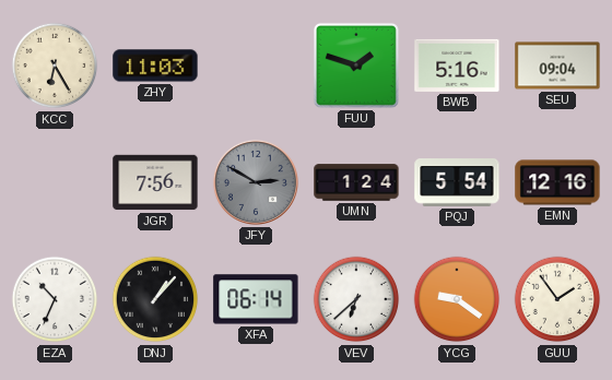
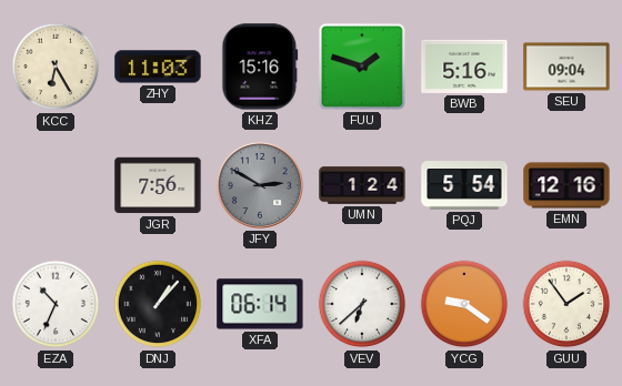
KHZ: none -> 15:16
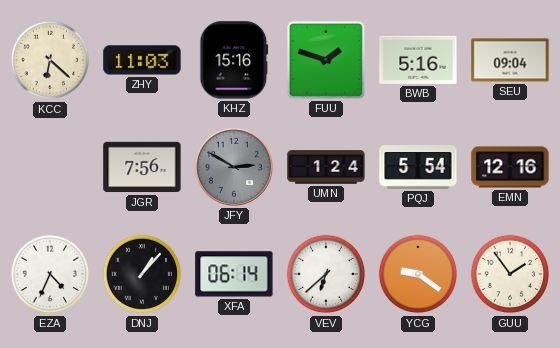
KCC: 6:25 -> 6:22
EZA: 10:34 -> 4:34
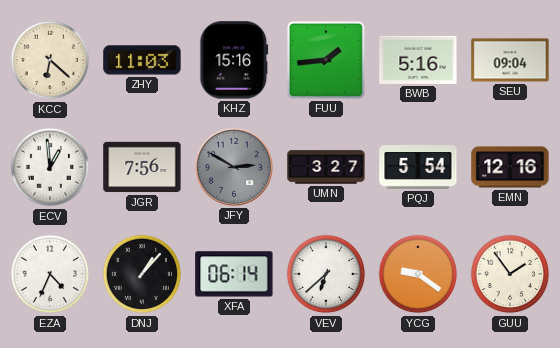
FUU: 1:48 -> 1:44
ECV: none -> 12:59
UMN: 1:24 -> 3:27
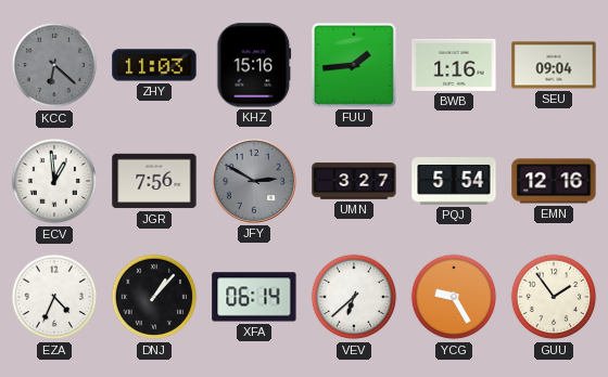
KCC dial: cream -> grey
BWB: 5:16 -> 1:16
YCG: 9:21 -> 9:25
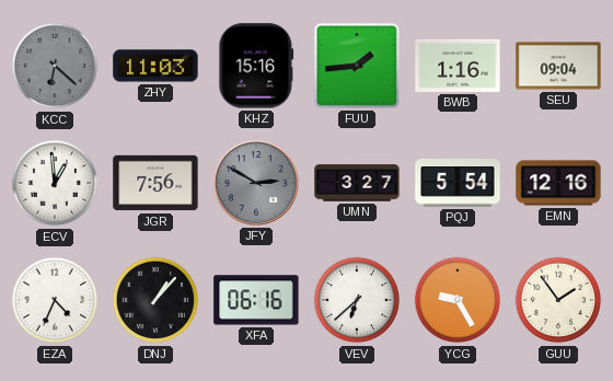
XFA: 06:14 -> 06:16
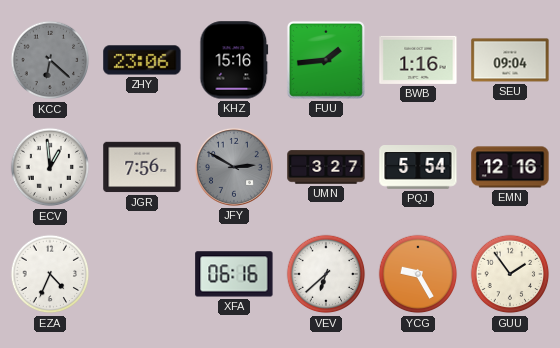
ZHY: 11:03 -> 23:06
DNJ: 1:07 -> none
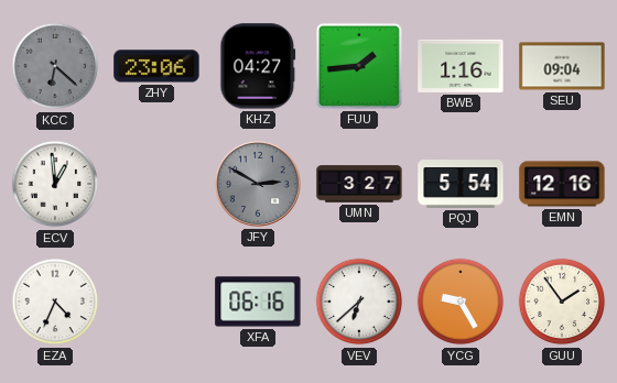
KHZ: 15:16 -> 04:27
JGR: 7:56 -> none
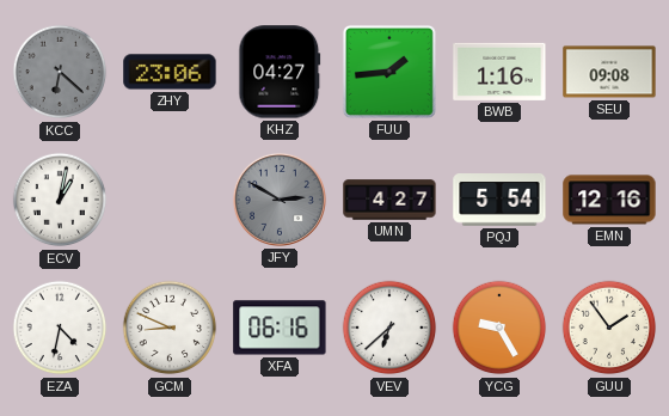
SEU: 09:04 -> 09:08
ECV: 12:59 -> 1:02
UMN: 3:27 -> 4:27
EZA: 4:34 -> 4:32
GCM: none -> 8:49
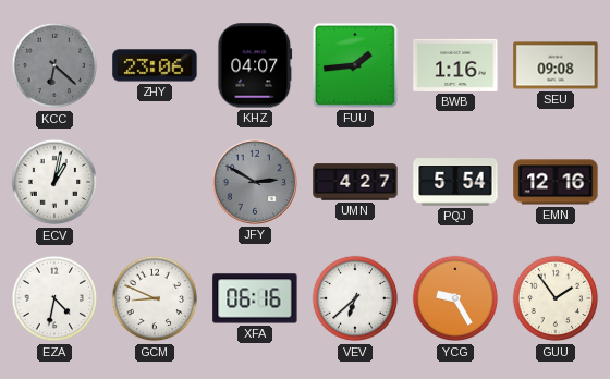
KHZ: 04:27 -> 04:07
